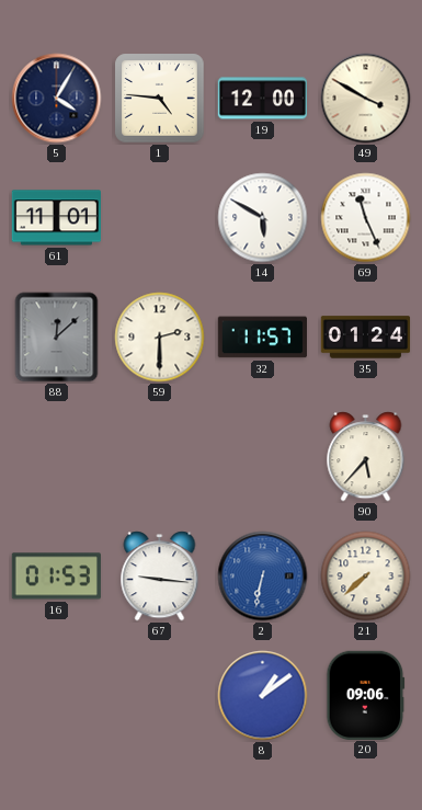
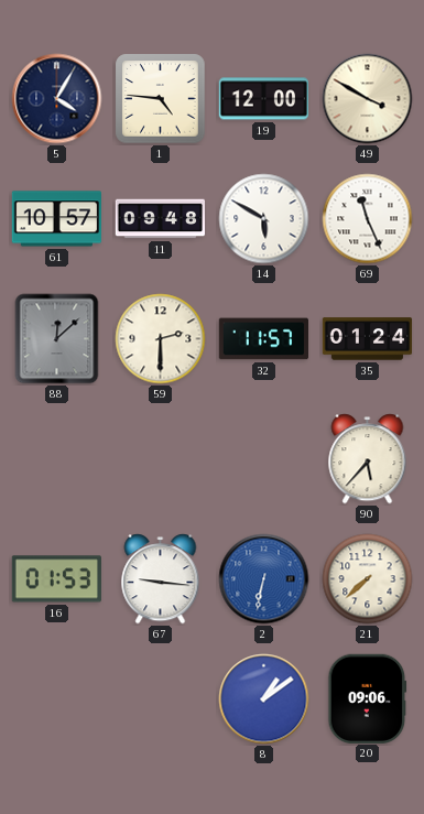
61: 11:01 -> 10:57
11: none -> 09:48
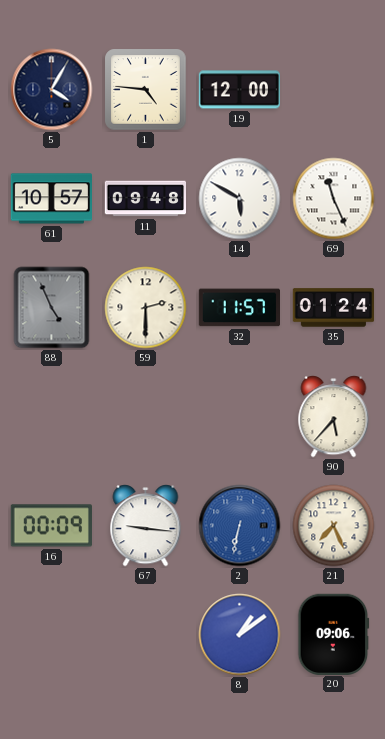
49: 3:50 -> none
88: 12:08 -> 4:56
16: 01:53 -> 00:09
21: 7:38 -> 7:26
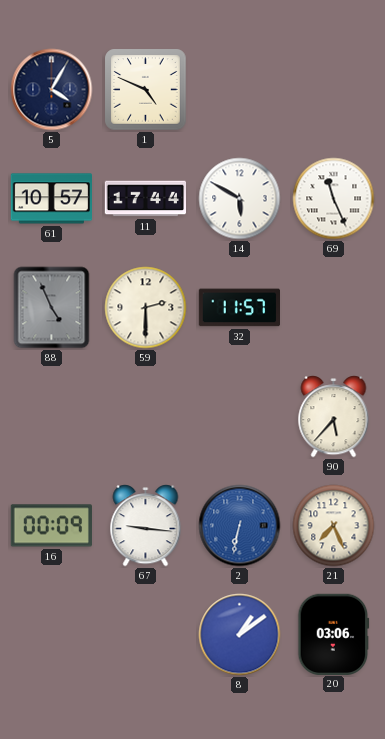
1: 4:46 -> 4:49
19: 12:00 -> none
11: 09:48 -> 17:44
35: 01:24 -> none
20: 09:06 -> 03:06
